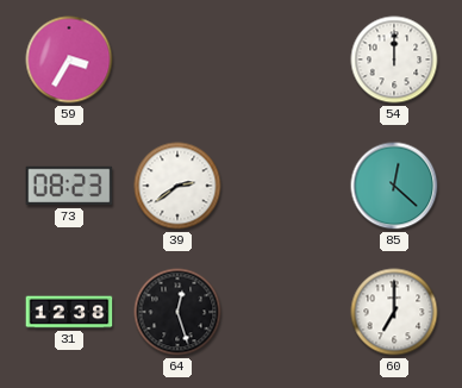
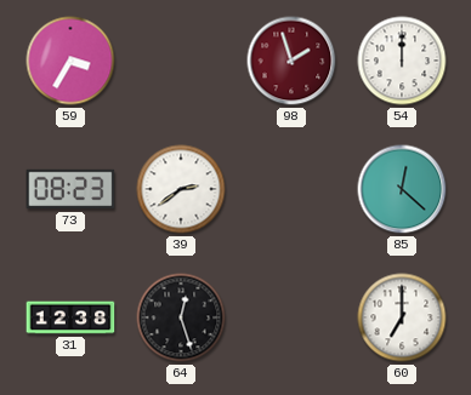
98: none -> 1:57
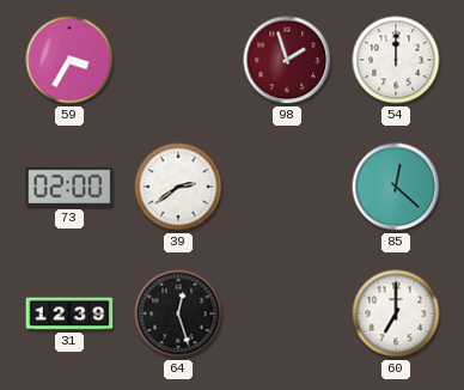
73: 08:23 -> 02:00
31: 12:38 -> 12:39
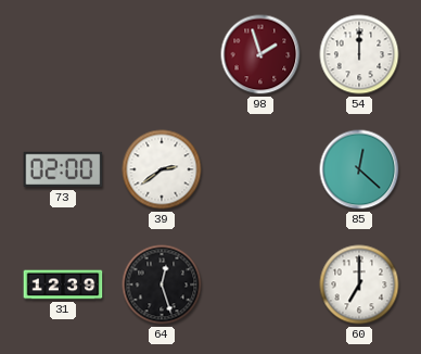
59: 3:35 -> none
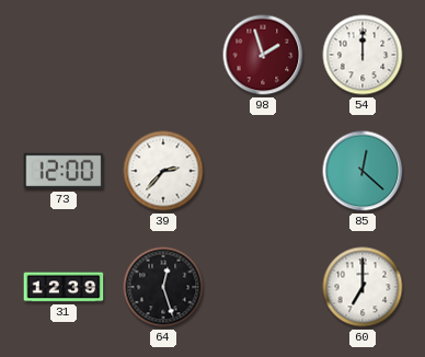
73: 02:00 -> 12:00
39: 2:39 -> 2:37
